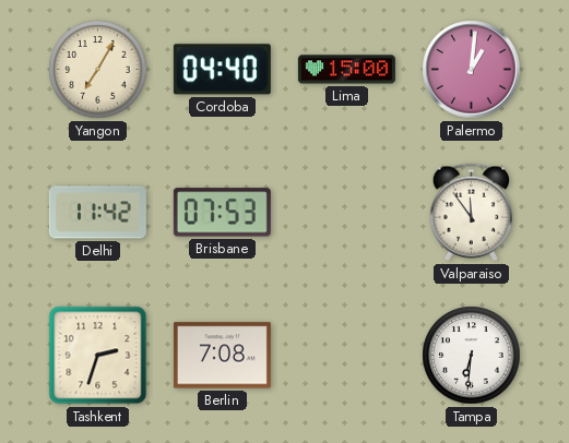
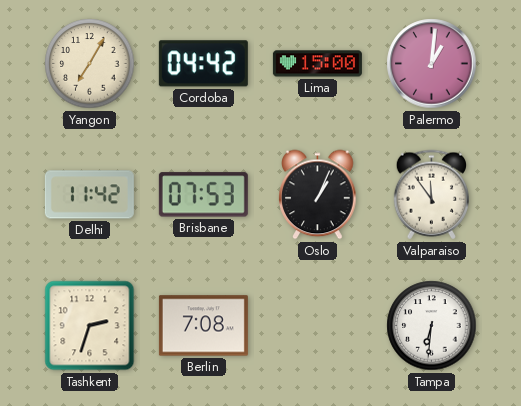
Cordoba: 04:40 -> 04:42
Oslo: none -> 1:04
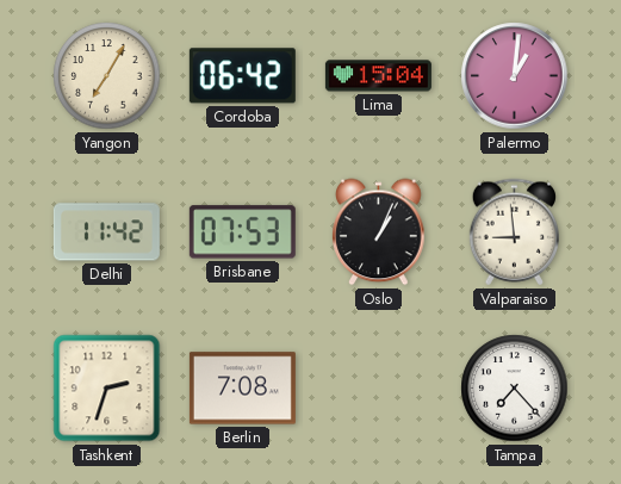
Cordoba: 04:42 -> 06:42
Lima: 15:00 -> 15:04
Valparaiso: 11:54 -> 8:59
Tampa: 6:31 -> 7:23
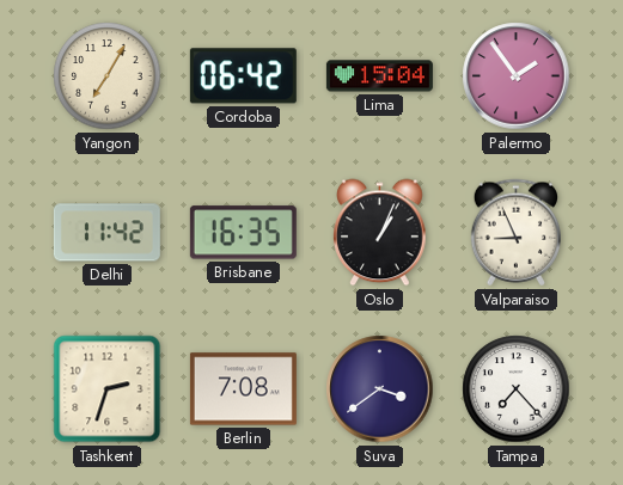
Palermo: 1:01 -> 1:54
Brisbane: 07:53 -> 16:35
Valparaiso: 8:59 -> 8:56
Suva: none -> 3:39
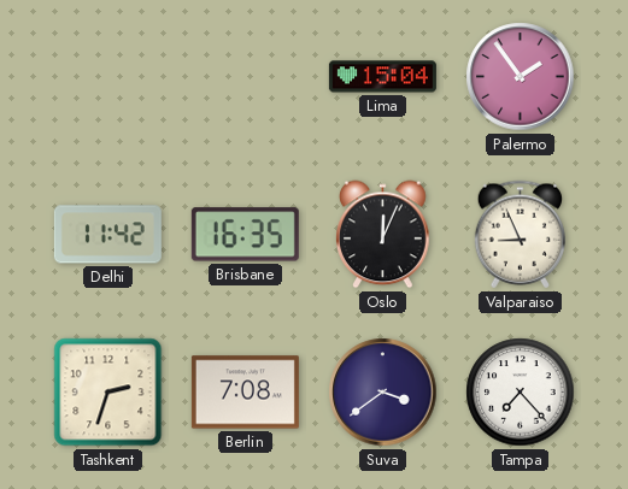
Yangon: 7:05 -> none
Cordoba: 06:42 -> none
Oslo: 1:04 -> 12:04
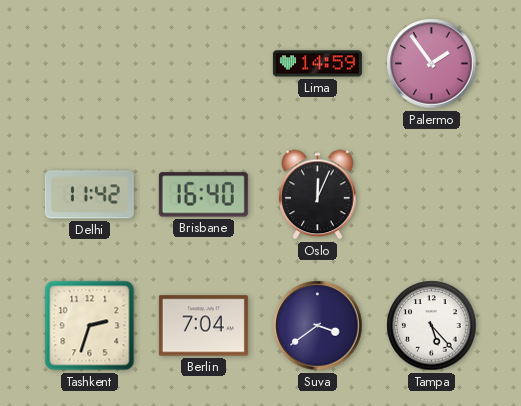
Lima: 15:04 -> 14:59
Brisbane: 16:35 -> 16:40
Valparaiso: 8:56 -> none
Berlin: 7:08 -> 7:04
Tampa: 7:23 -> 5:23
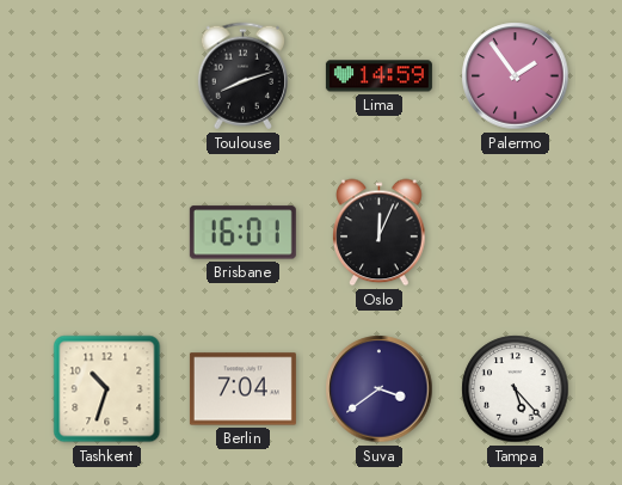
Toulouse: none -> 8:12
Delhi: 11:42 -> none
Brisbane: 16:40 -> 16:01
Tashkent: 2:33 -> 10:33
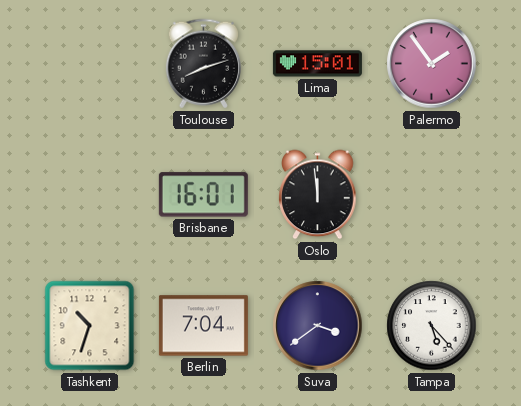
Lima: 14:59 -> 15:01
Oslo: 12:04 -> 11:59
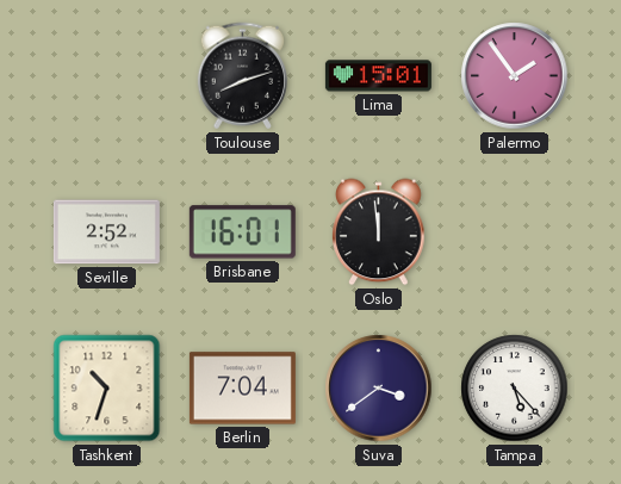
Seville: none -> 2:52
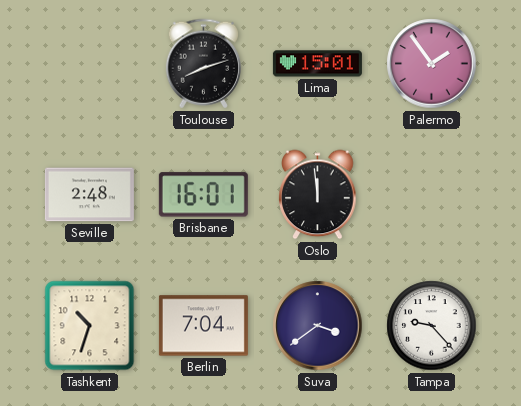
Seville: 2:52 -> 2:48
Tampa: 5:23 -> 9:23
